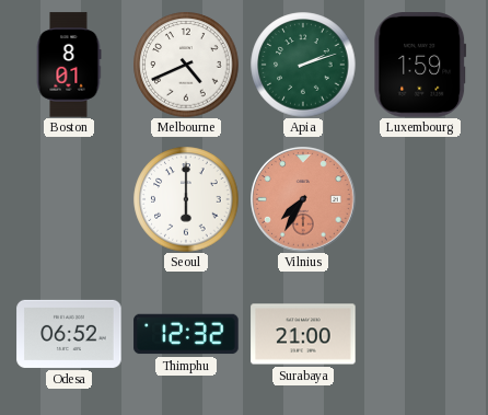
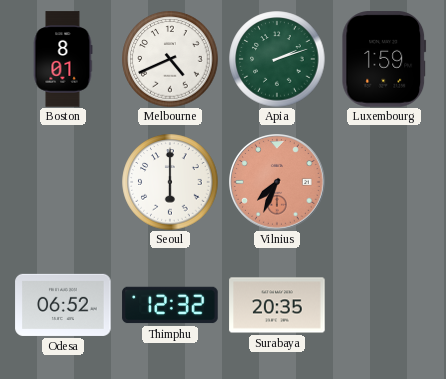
Vilnius: 7:35 -> 7:34
Surabaya: 21:00 -> 20:35
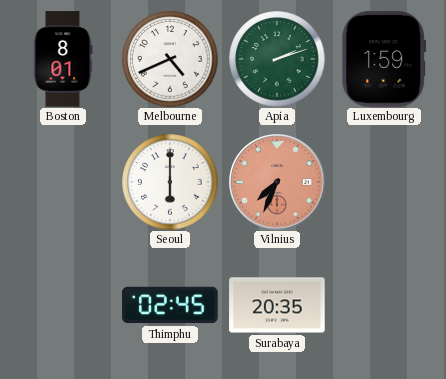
Odesa: 06:52 -> none
Thimphu: 12:32 -> 02:45
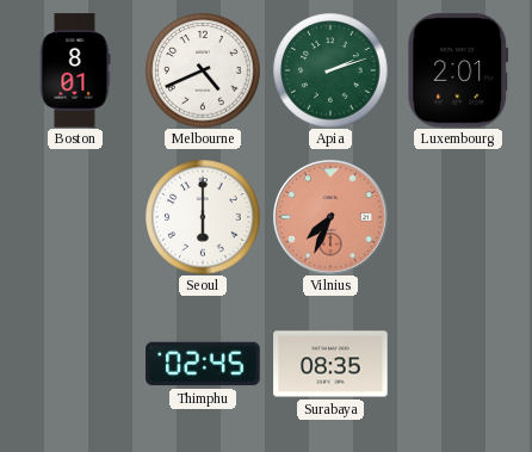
Luxembourg: 1:59 -> 2:01
Surabaya: 20:35 -> 08:35
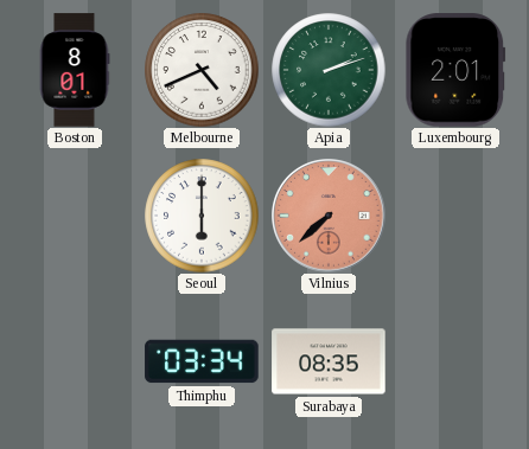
Vilnius: 7:34 -> 7:38
Thimphu: 02:45 -> 03:34
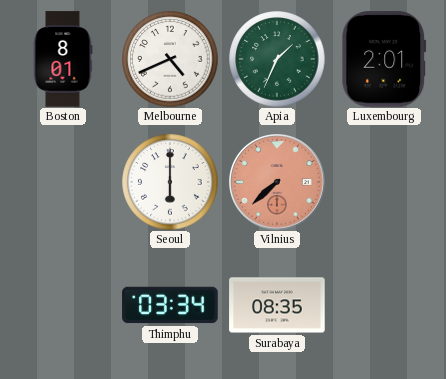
Apia: 2:12 -> 1:34
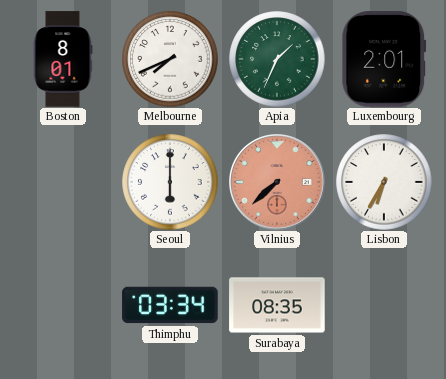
Melbourne: 4:41 -> 7:41
Lisbon: none -> 6:35
